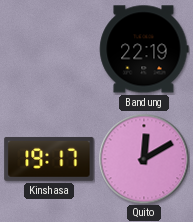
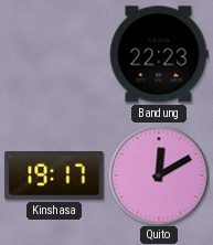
Bandung: 22:19 -> 22:23
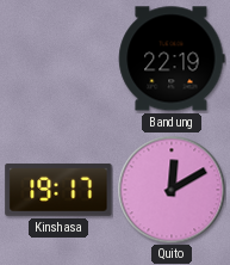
Bandung: 22:23 -> 22:19
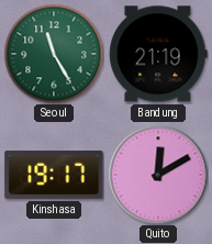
Seoul: none -> 11:25
Bandung: 22:19 -> 21:19
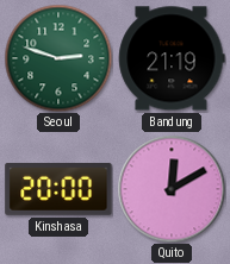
Seoul: 11:25 -> 2:48
Kinshasa: 19:17 -> 20:00
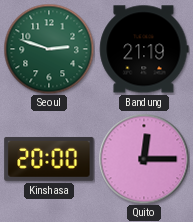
Quito: 12:10 -> 12:15
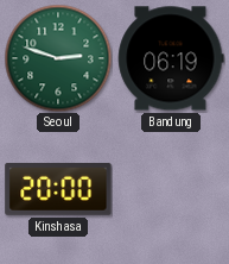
Bandung: 21:19 -> 06:19
Quito: 12:15 -> none
